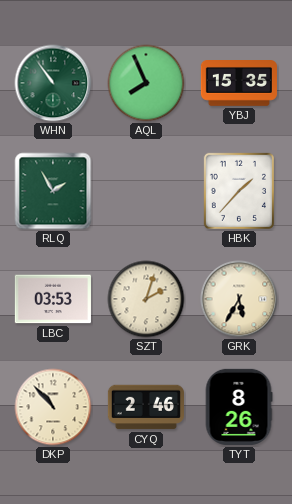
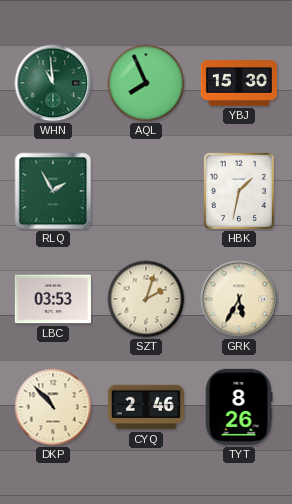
WHN: 10:54 -> 10:59
YBJ: 15:35 -> 15:30
HBK: 1:37 -> 1:32
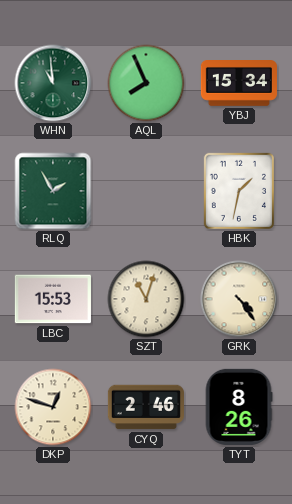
YBJ: 15:30 -> 15:34
LBC: 03:53 -> 15:53
SZT: 2:03 -> 11:03
GRK: 5:35 -> 4:24
DKP: 10:53 -> 12:48
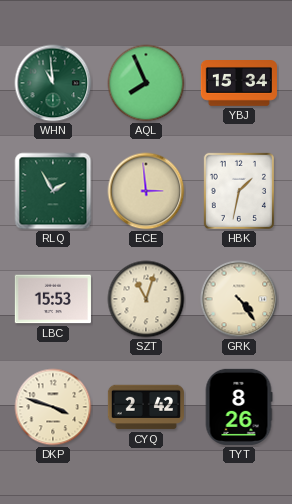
ECE: none -> 2:59
DKP: 12:48 -> 3:48
CYQ: 2:46 -> 2:42
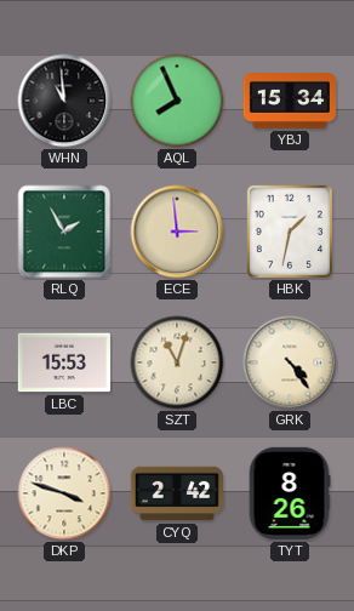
WHN dial: green -> black
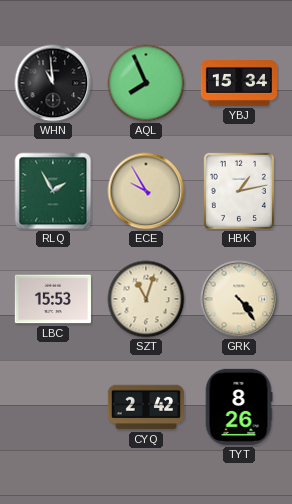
ECE: 2:59 -> 9:55
HBK: 1:32 -> 1:13
DKP: 3:48 -> none
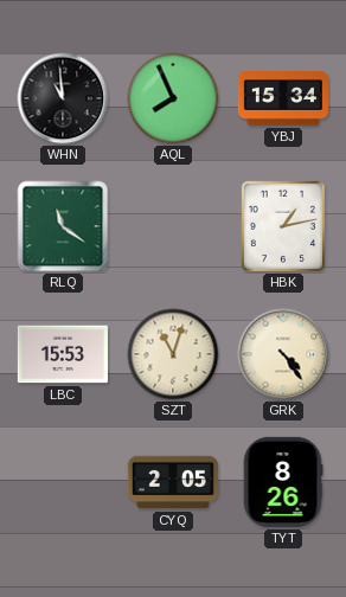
RLQ: 1:55 -> 11:21
ECE: 9:55 -> none
CYQ: 2:42 -> 2:05
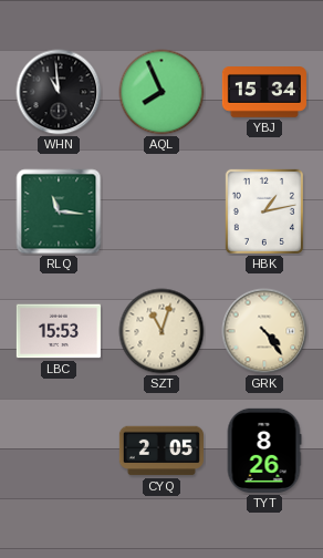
RLQ: 11:21 -> 11:16
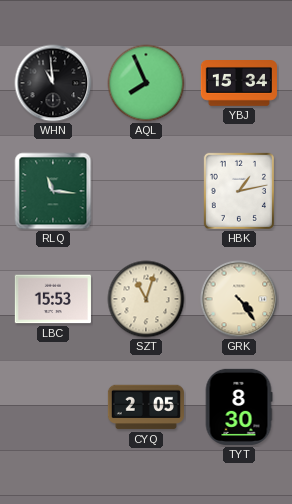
TYT: 8:26 -> 8:30
